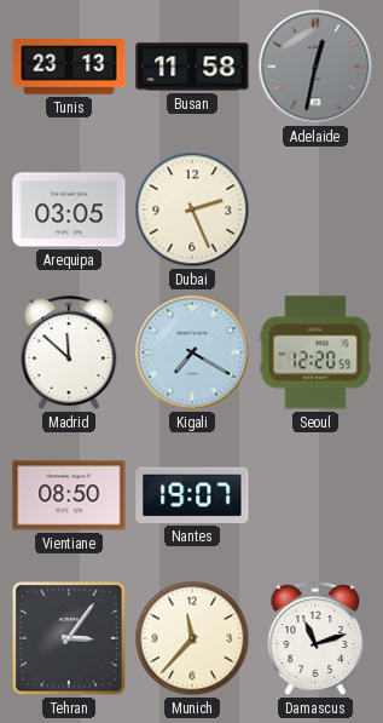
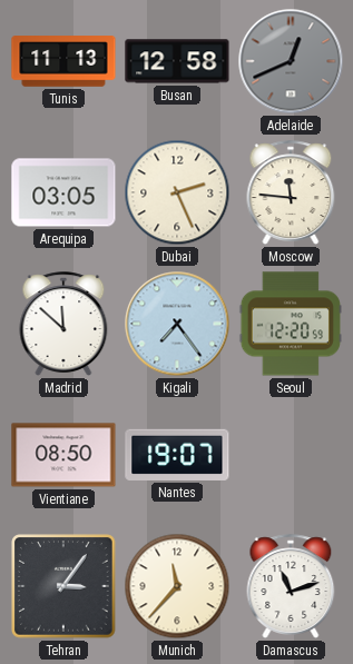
Tunis: 23:13 -> 11:13
Busan: 11:58 -> 12:58
Adelaide: 12:32 -> 12:41
Moscow: none -> 11:46
Kigali: 7:20 -> 7:24
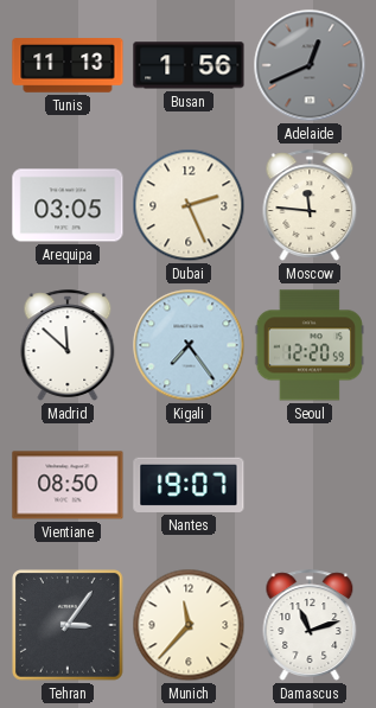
Busan: 12:58 -> 1:56
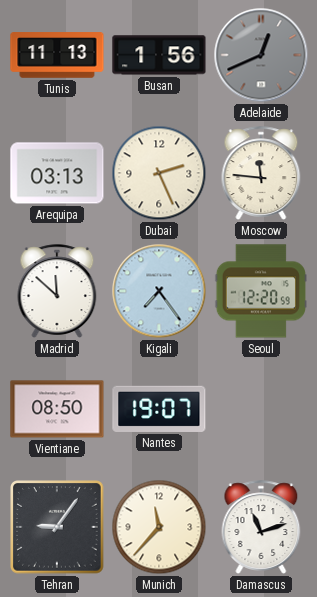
Arequipa: 03:05 -> 03:13
Tehran: 3:06 -> 9:06
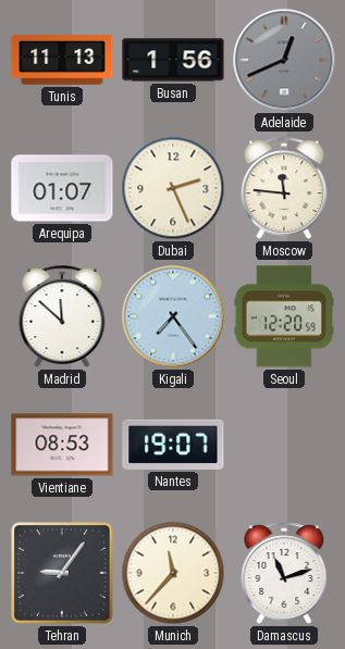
Arequipa: 03:13 -> 01:07
Vientiane: 08:50 -> 08:53
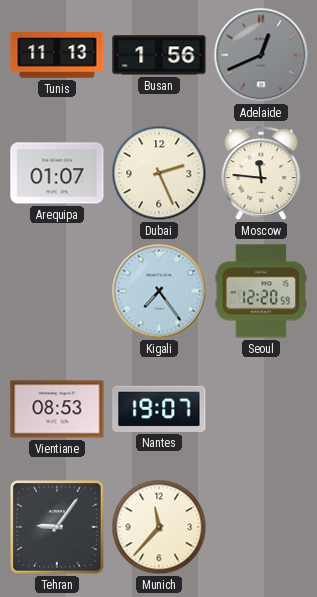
Madrid: 11:52 -> none
Damascus: 11:12 -> none
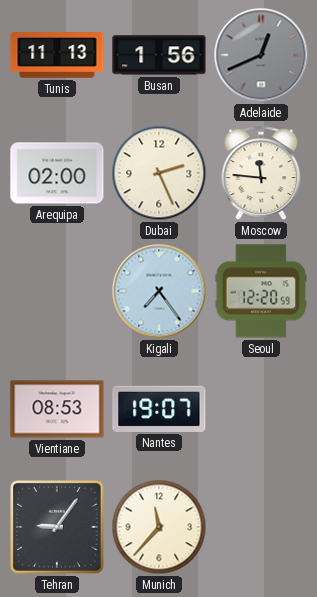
Arequipa: 01:07 -> 02:00
